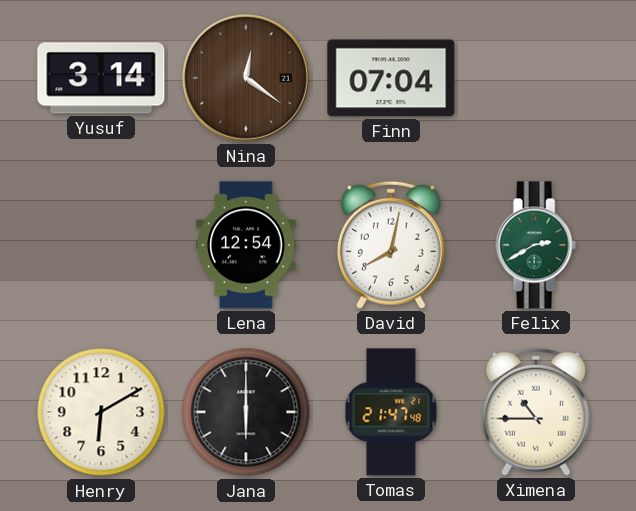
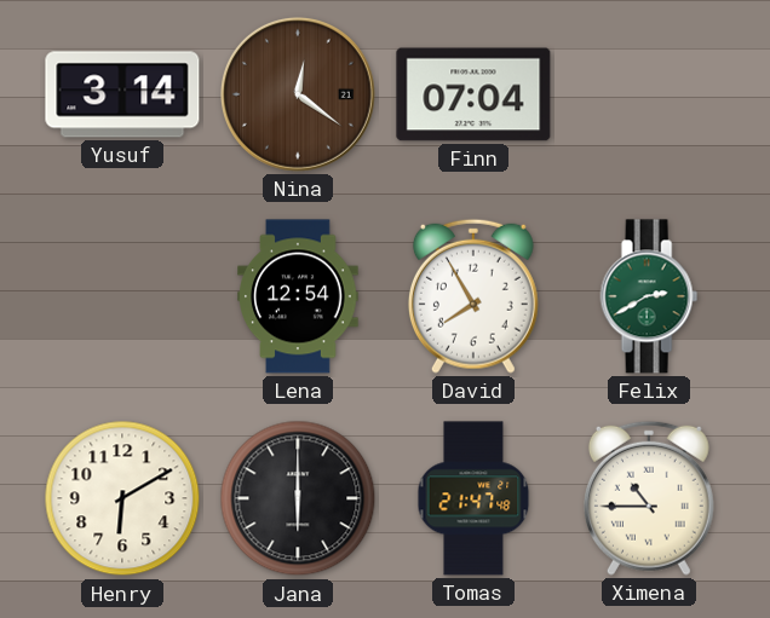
David: 8:02 -> 7:55
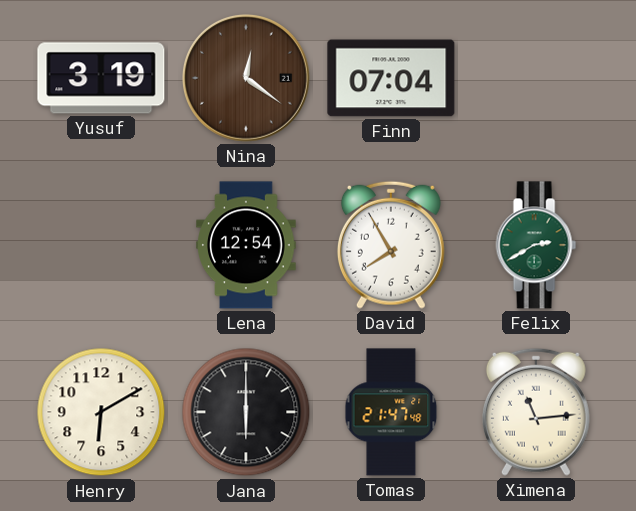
Yusuf: 3:14 -> 3:19
Ximena: 10:45 -> 11:14
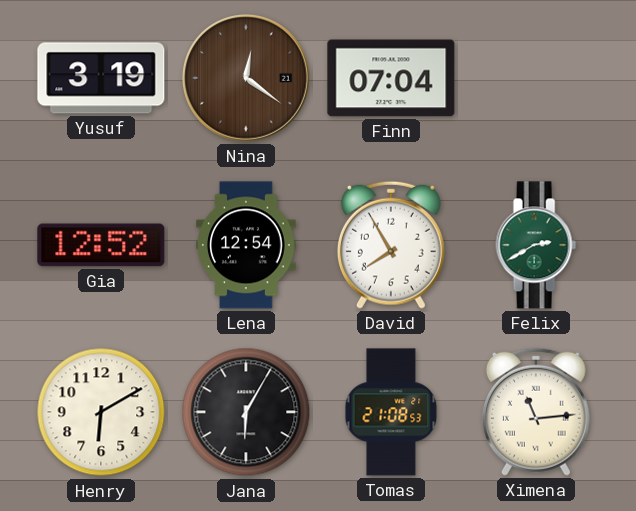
Gia: none -> 12:52
Jana: 6:00 -> 6:05
Tomas: 21:47 -> 21:08
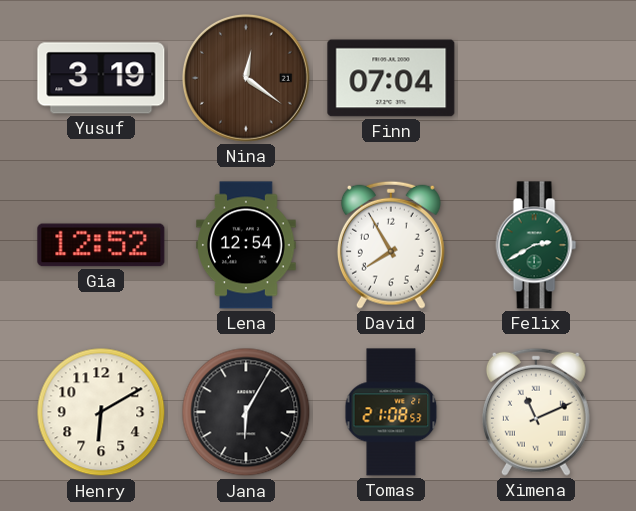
Ximena: 11:14 -> 11:11
